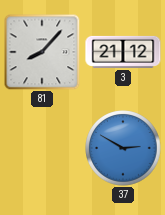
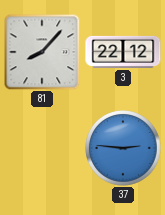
3: 21:12 -> 22:12
37: 2:50 -> 2:46
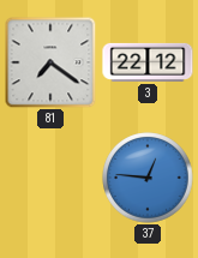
81: 8:07 -> 7:21
37: 2:46 -> 12:46
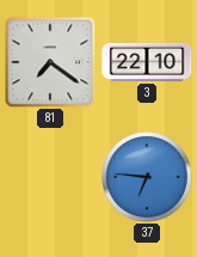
3: 22:12 -> 22:10
37: 12:46 -> 6:46
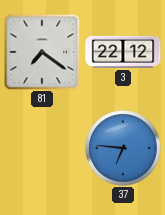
3: 22:10 -> 22:12
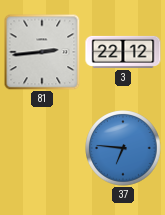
81: 7:21 -> 2:44
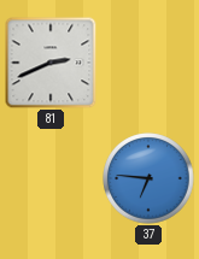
81: 2:44 -> 2:41
3: 22:12 -> none
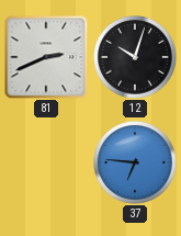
12: none -> 10:03
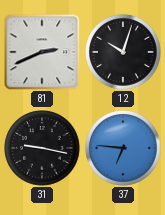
31: none -> 9:17
